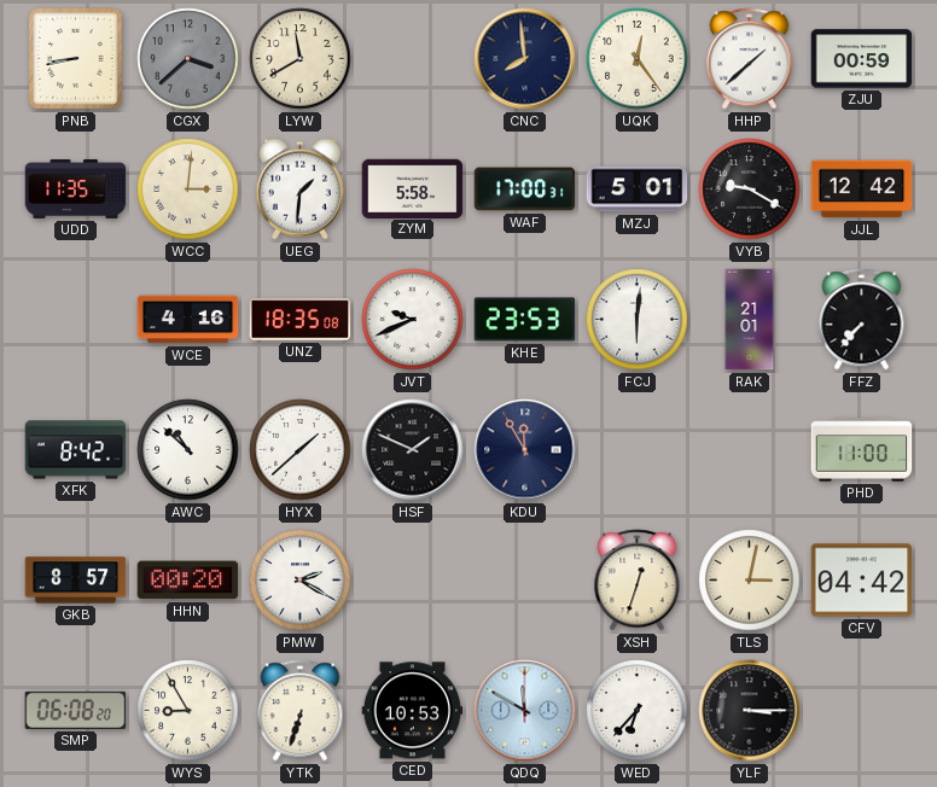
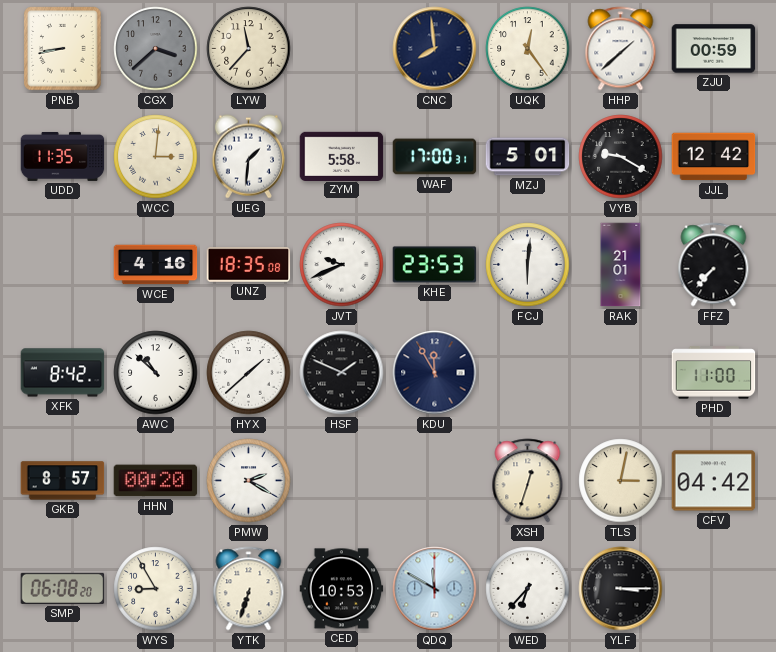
LYW: 11:40 -> 11:37
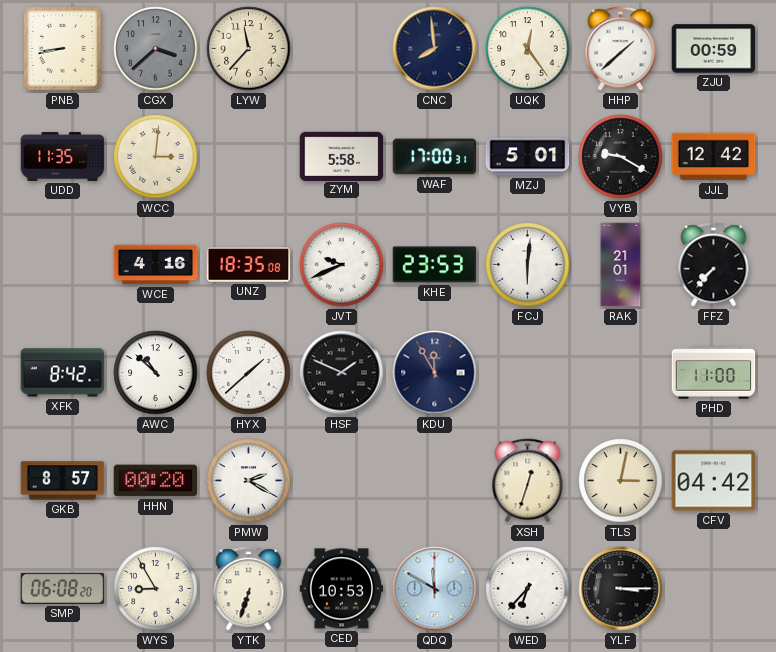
UEG: 1:31 -> none
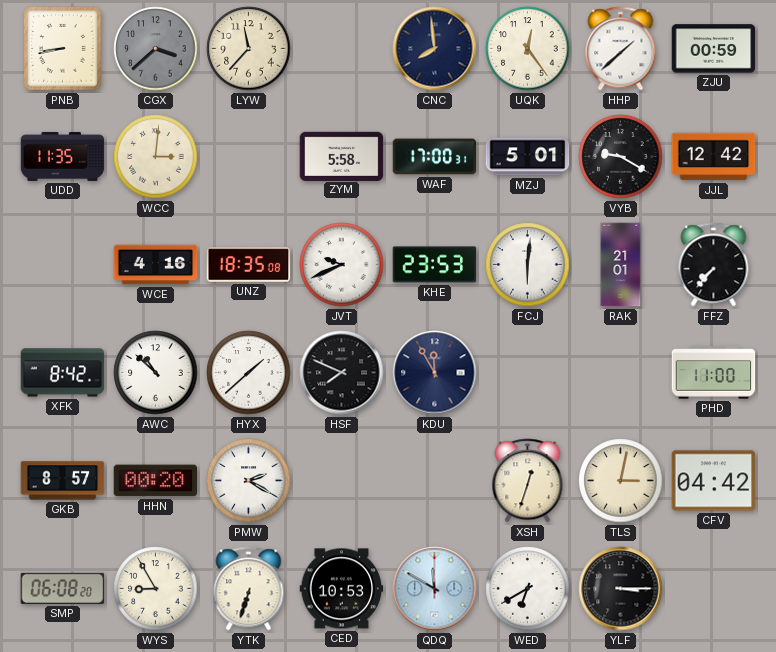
HSF: 1:49 -> 7:49
WED: 6:37 -> 6:40
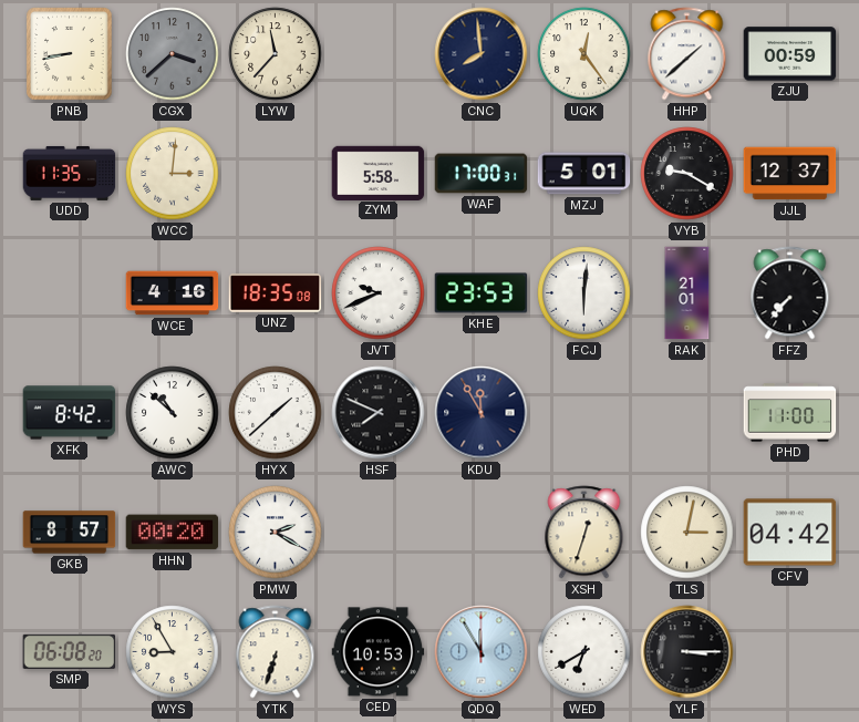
JJL: 12:42 -> 12:37
QDQ: 11:50 -> 11:55
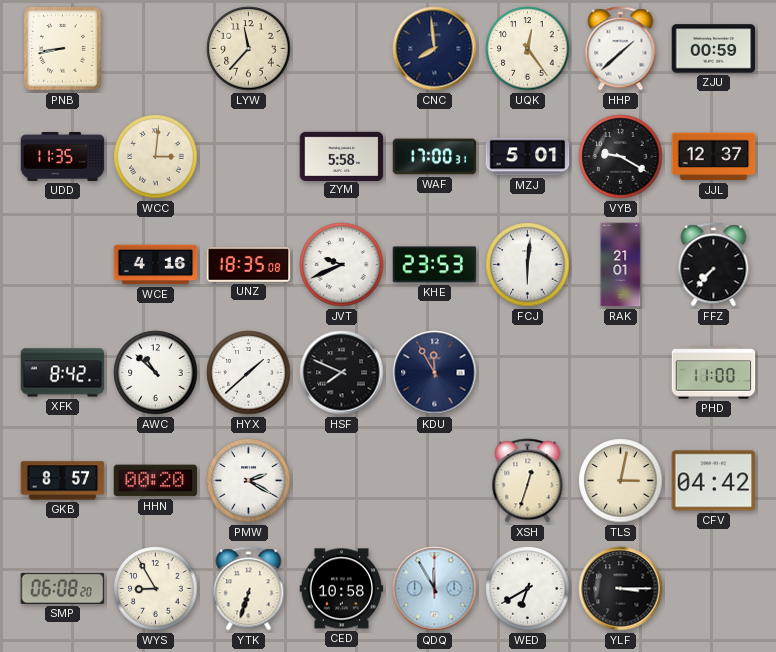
CGX: 3:38 -> none
CED: 10:53 -> 10:58
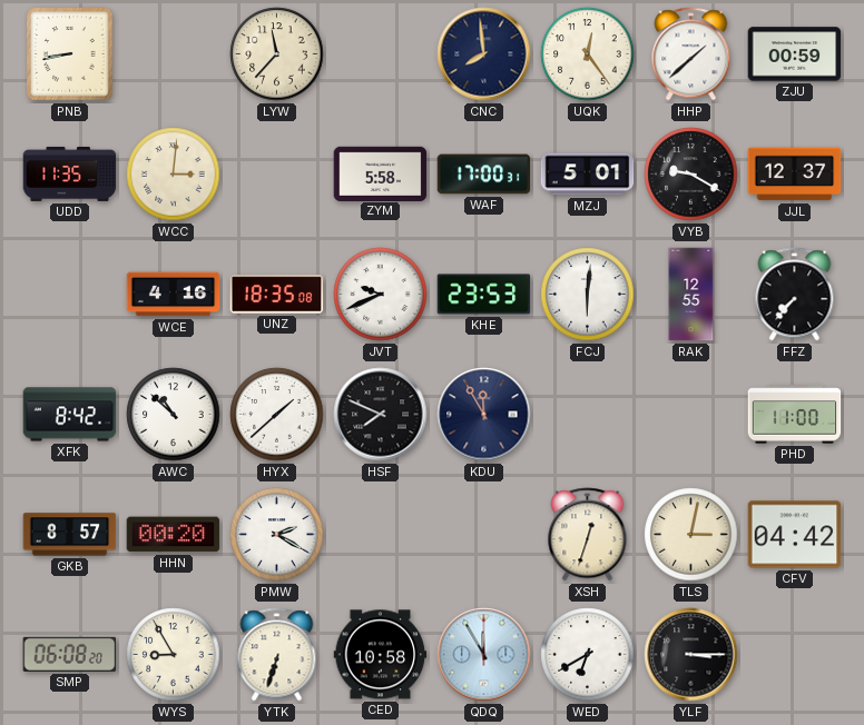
RAK: 21:01 -> 12:55
